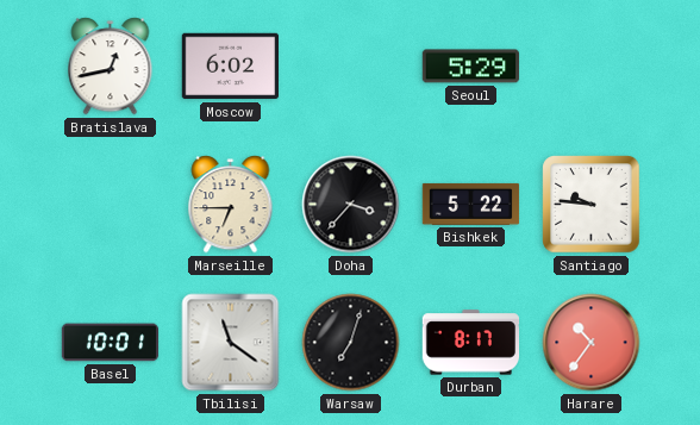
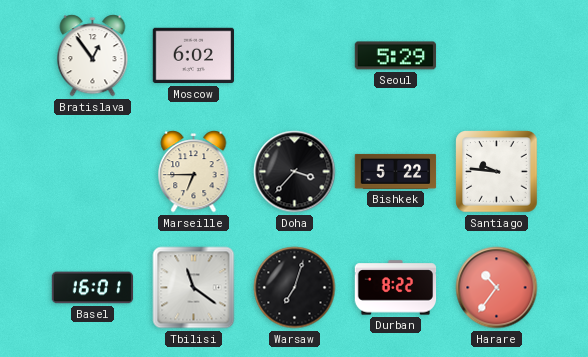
Bratislava: 12:43 -> 12:54
Basel: 10:01 -> 16:01
Durban: 8:17 -> 8:22
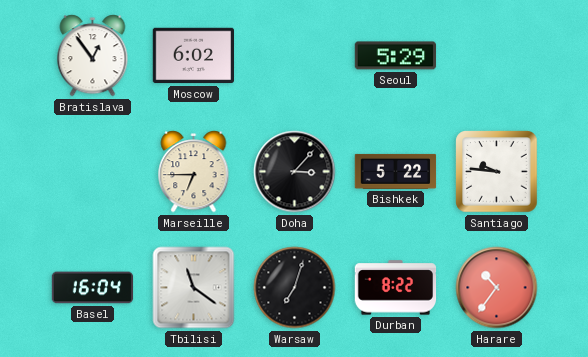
Doha: 3:37 -> 3:07
Basel: 16:01 -> 16:04
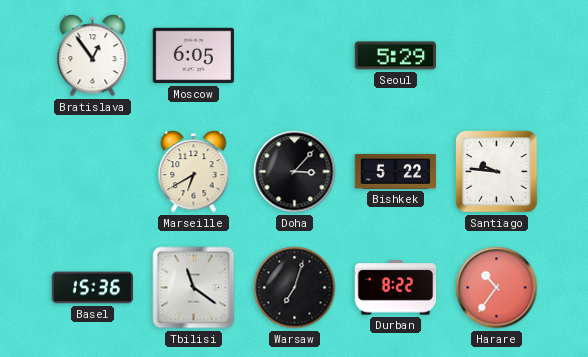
Moscow: 6:02 -> 6:05
Marseille: 6:45 -> 6:40
Basel: 16:04 -> 15:36
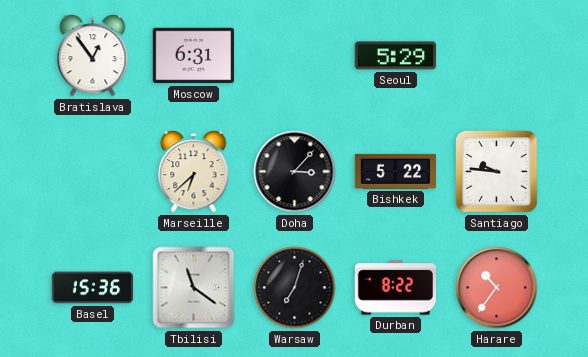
Moscow: 6:05 -> 6:31
Marseille: 6:40 -> 6:38
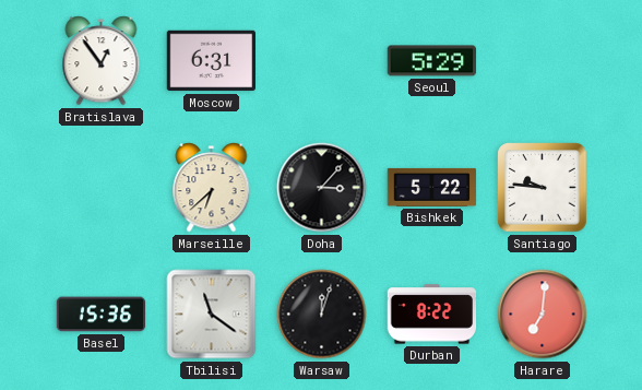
Warsaw: 7:03 -> 12:03
Harare: 10:36 -> 7:01
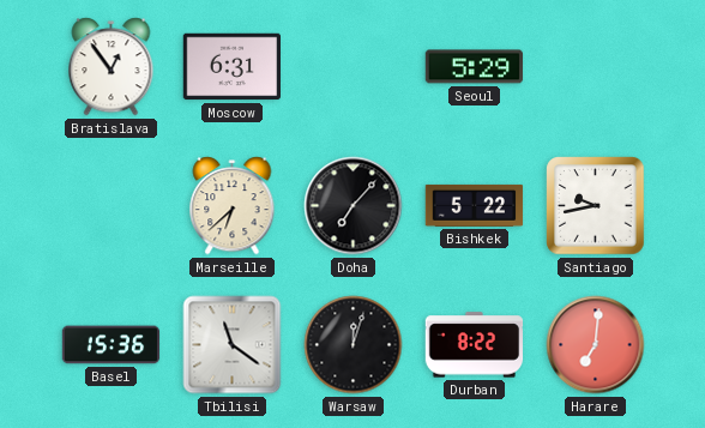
Doha: 3:07 -> 7:07
Santiago: 9:46 -> 9:43
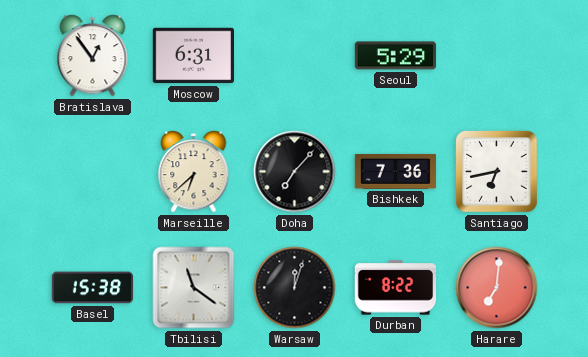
Bishkek: 5:22 -> 7:36
Santiago: 9:43 -> 6:43
Basel: 15:36 -> 15:38
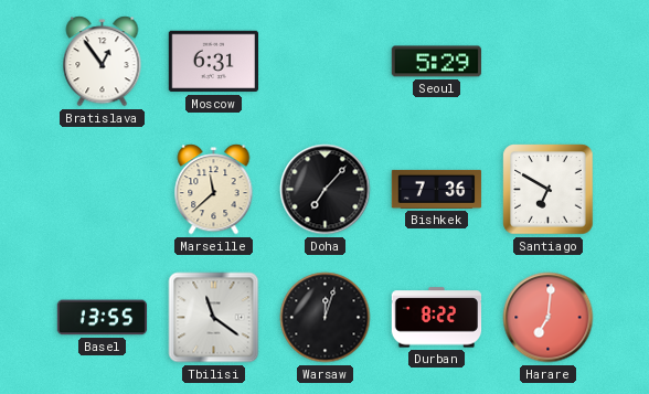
Marseille: 6:38 -> 11:38
Santiago: 6:43 -> 6:50
Basel: 15:38 -> 13:55
